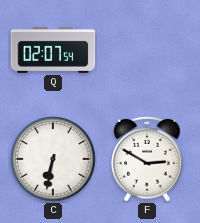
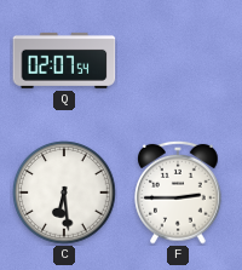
C: 6:32 -> 6:29
F: 2:50 -> 2:45
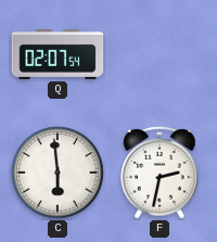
C: 6:29 -> 5:59
F: 2:45 -> 2:32
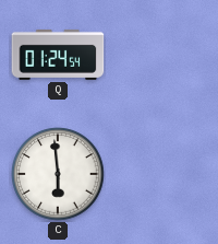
Q: 02:07 -> 01:24
F: 2:32 -> none
